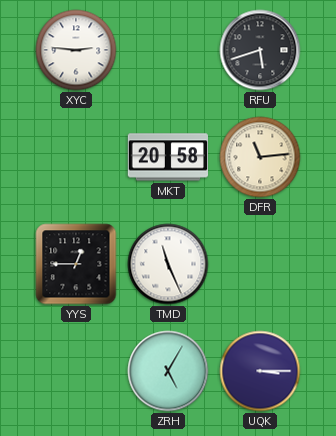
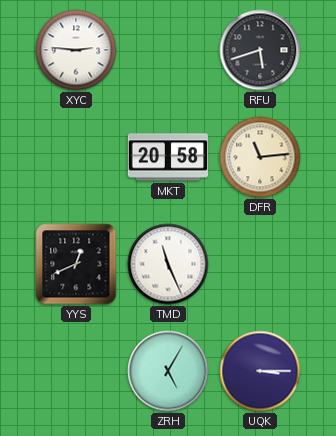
YYS: 12:45 -> 12:41
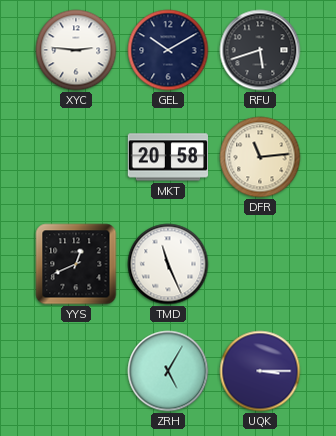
GEL: none -> 10:10
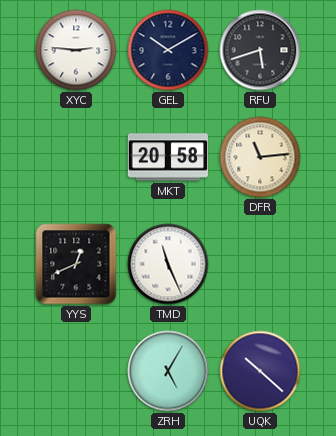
UQK: 3:15 -> 10:22
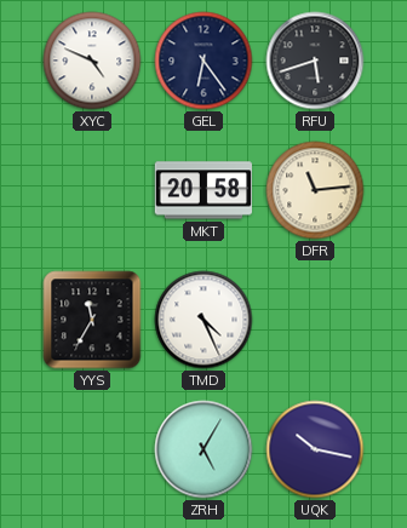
XYC: 2:46 -> 4:49
GEL: 10:10 -> 6:24
YYS: 12:41 -> 11:35
TMD: 11:26 -> 4:26
UQK: 10:22 -> 10:17
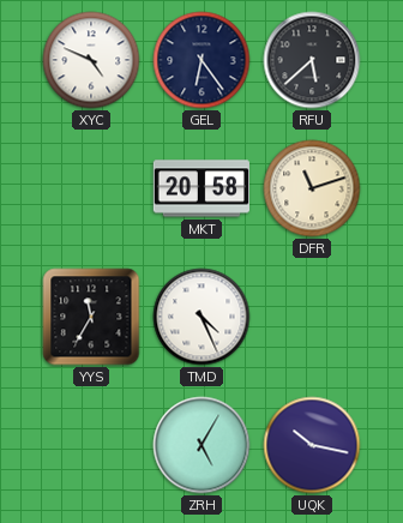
RFU: 5:42 -> 5:38
DFR: 11:14 -> 11:12
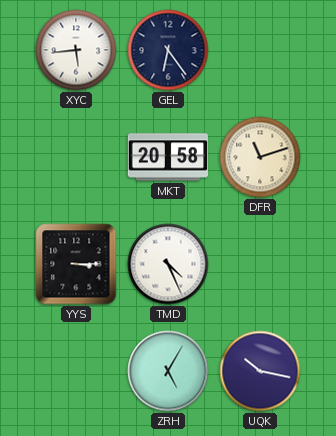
XYC: 4:49 -> 5:44
RFU: 5:38 -> none
YYS: 11:35 -> 3:15
